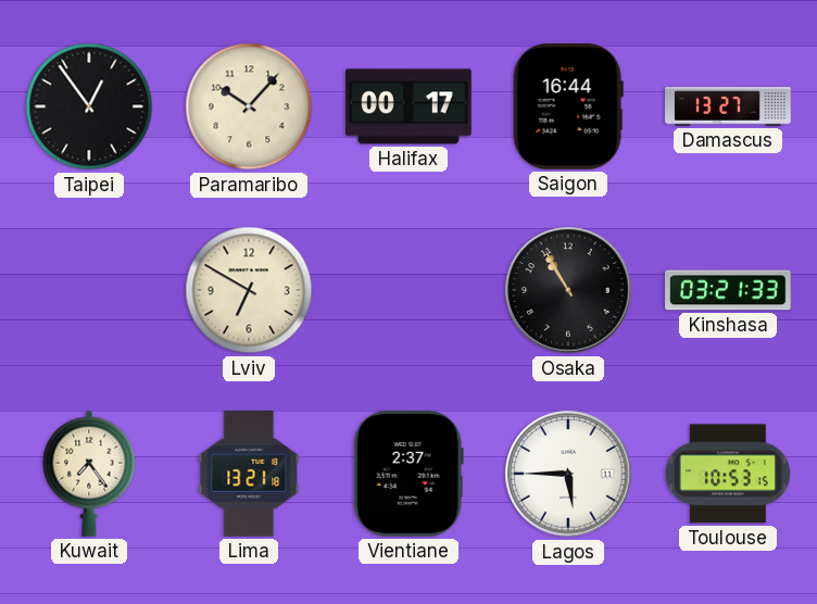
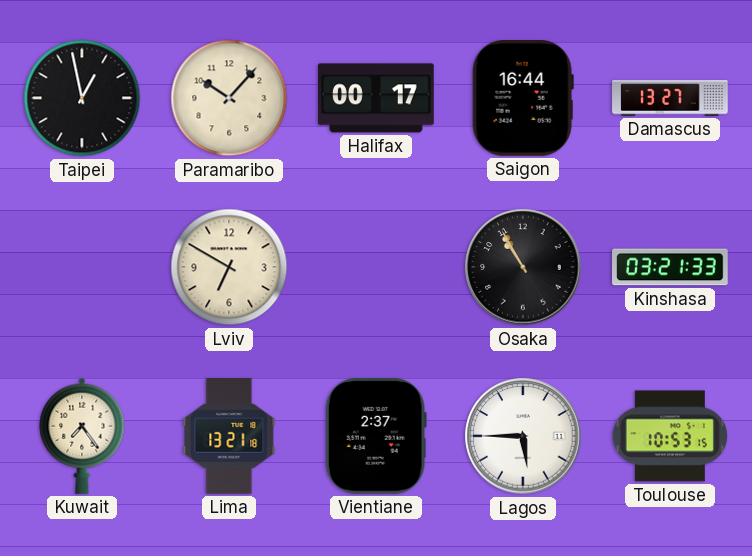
Taipei: 12:54 -> 12:58
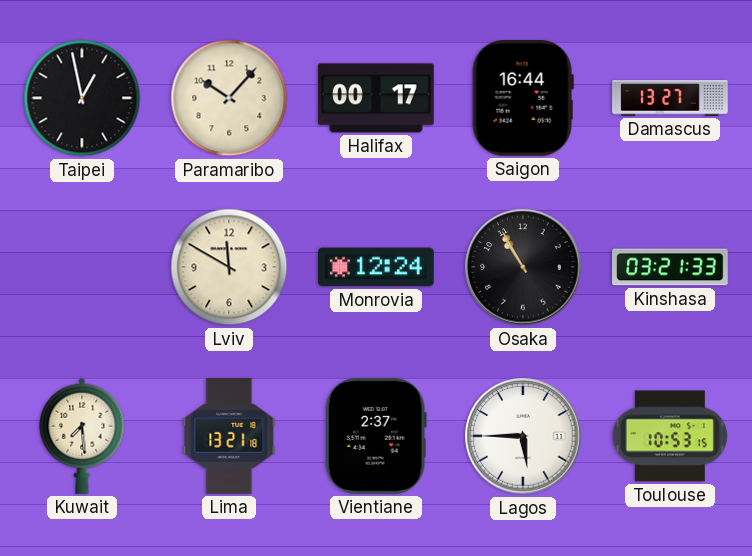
Lviv: 6:50 -> 11:50
Monrovia: none -> 12:24
Kuwait: 7:24 -> 7:29
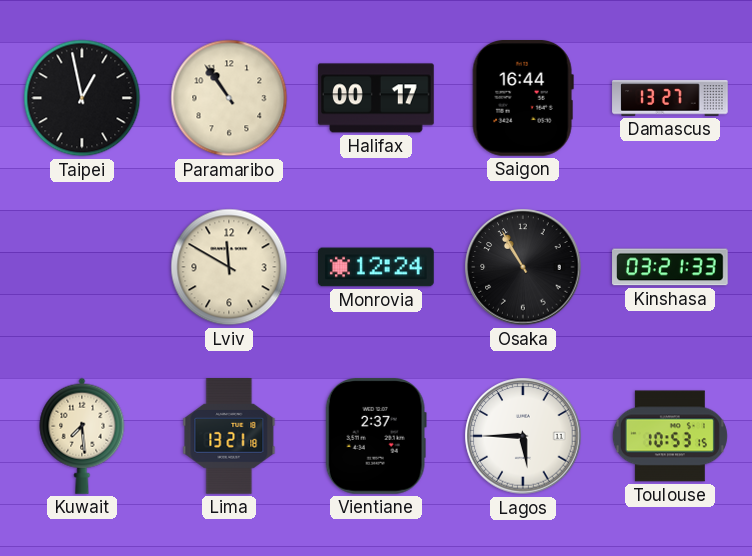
Paramaribo: 10:07 -> 10:54
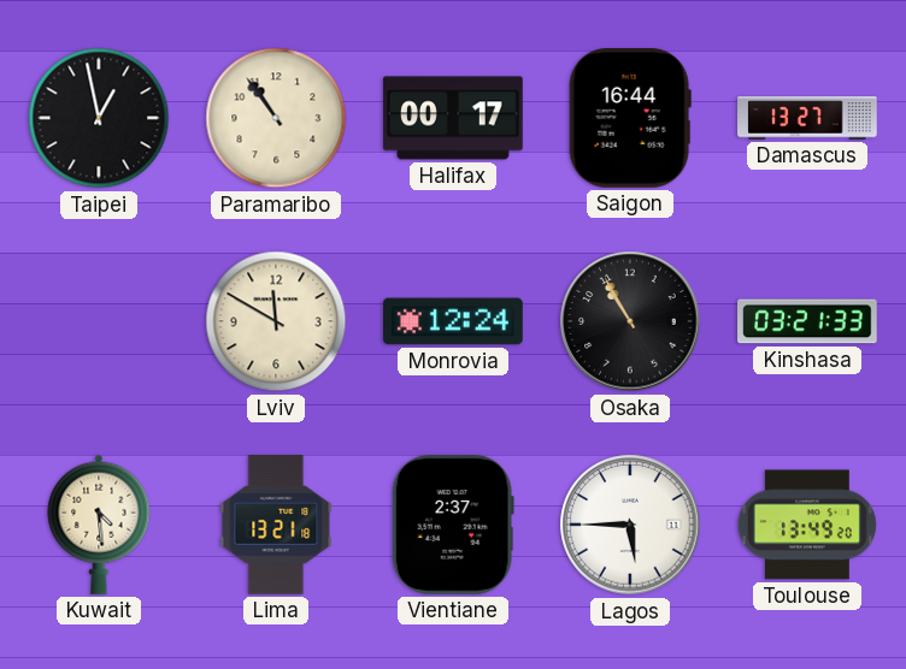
Kuwait: 7:29 -> 4:29
Toulouse: 10:53 -> 13:49
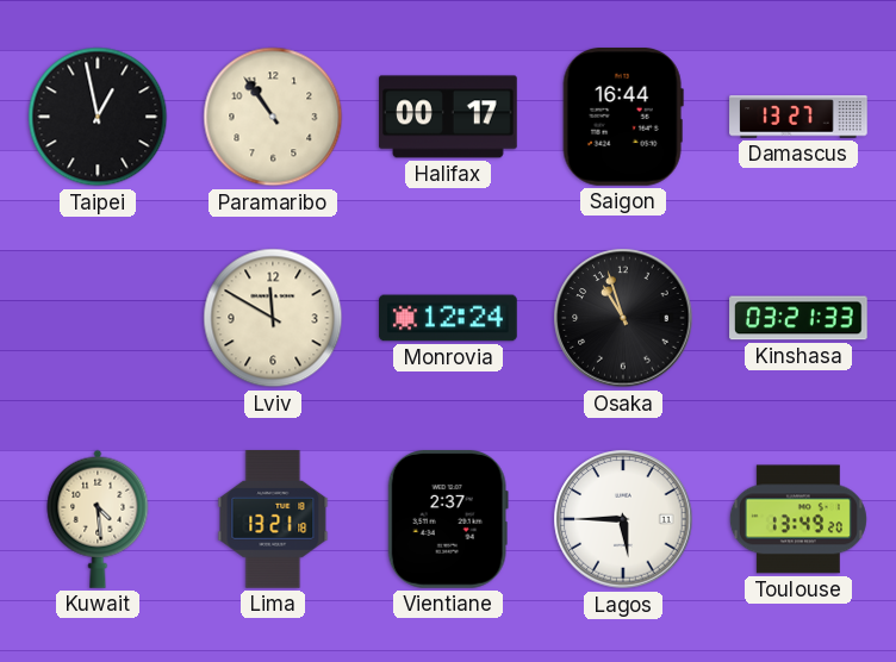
Osaka: 10:55 -> 10:57
